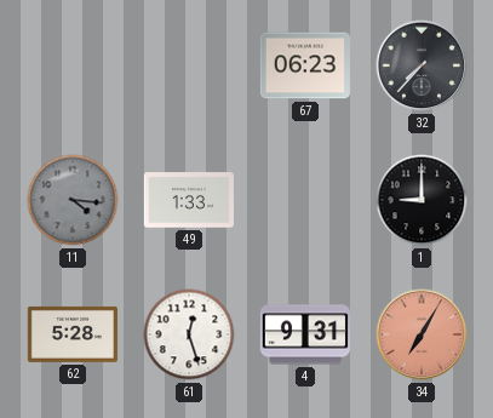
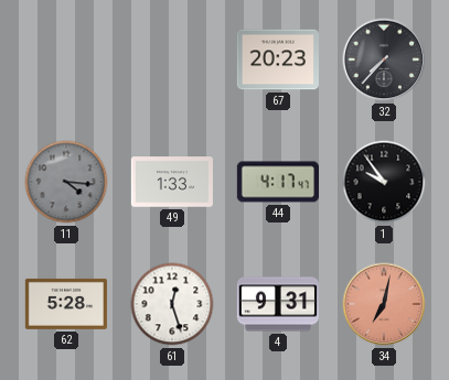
67: 06:23 -> 20:23
44: none -> 4:17
1: 9:00 -> 9:54
34: 7:05 -> 7:02
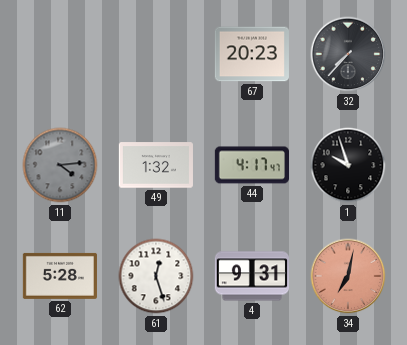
11: 4:16 -> 4:14
49: 1:33 -> 1:32
1: 9:54 -> 9:57
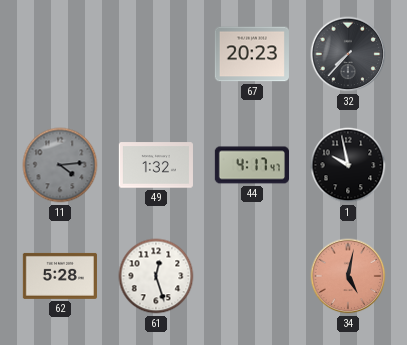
1: 9:57 -> 9:58
4: 9:31 -> none
34: 7:02 -> 5:02
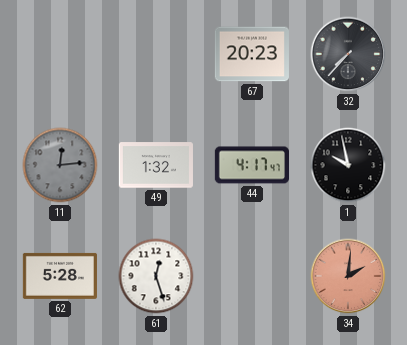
11: 4:14 -> 12:14
34: 5:02 -> 2:01
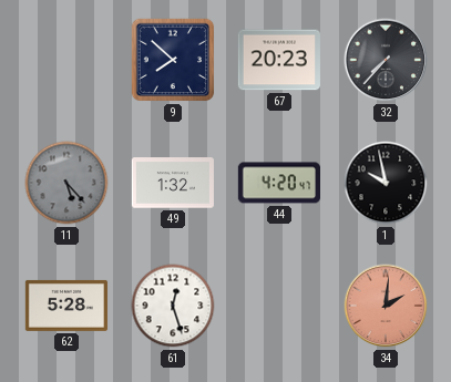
9: none -> 7:52
11: 12:14 -> 5:23
44: 4:17 -> 4:20
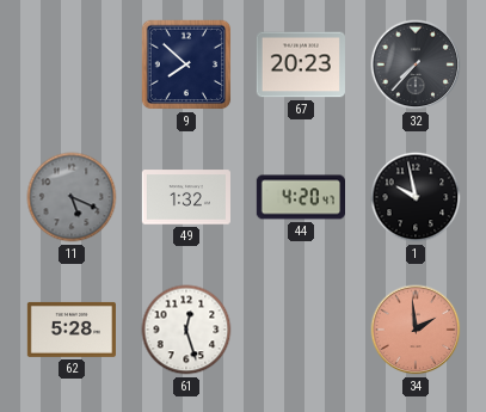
11: 5:23 -> 5:19
34: 2:01 -> 1:59
